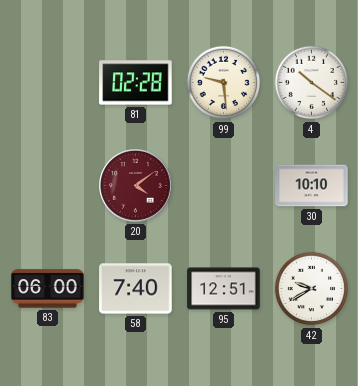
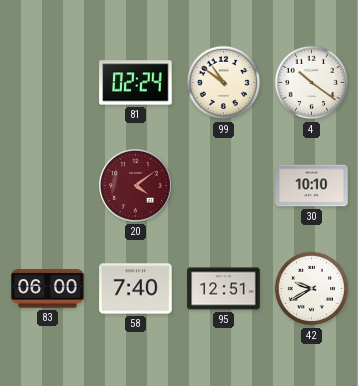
81: 02:28 -> 02:24
99: 9:29 -> 10:51
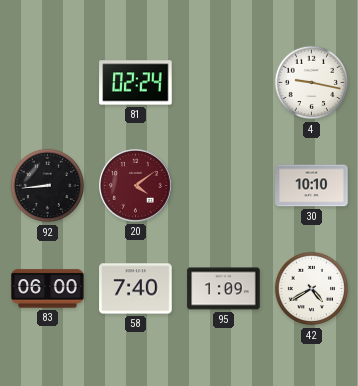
99: 10:51 -> none
4: 10:21 -> 9:17
92: none -> 8:44
95: 12:51 -> 1:09
42: 9:40 -> 4:40
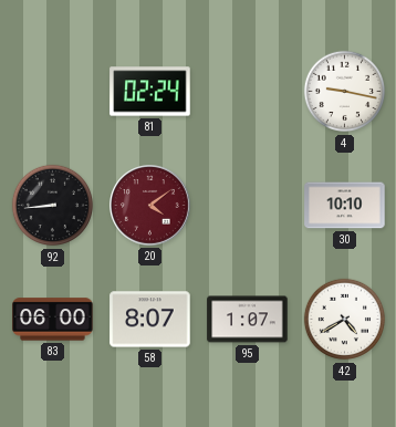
58: 7:40 -> 8:07
95: 1:09 -> 1:07
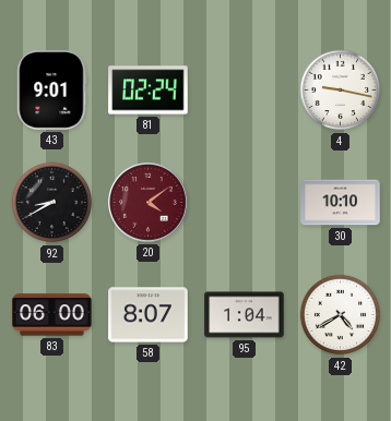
43: none -> 9:01
92: 8:44 -> 8:40
95: 1:07 -> 1:04
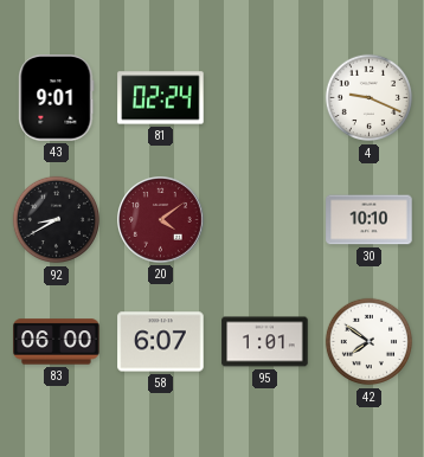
4: 9:17 -> 9:19
58: 8:07 -> 6:07
95: 1:04 -> 1:01
42: 4:40 -> 7:51
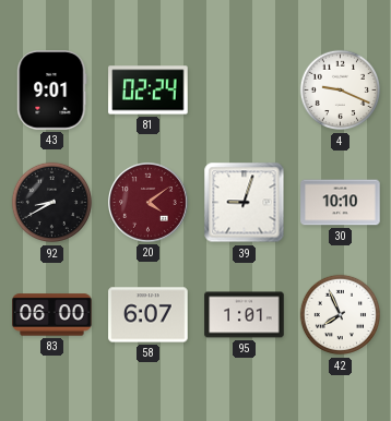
39: none -> 9:03
42: 7:51 -> 7:56
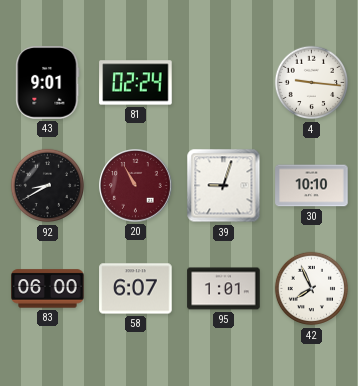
4: 9:19 -> 9:16
20: 4:09 -> 10:55
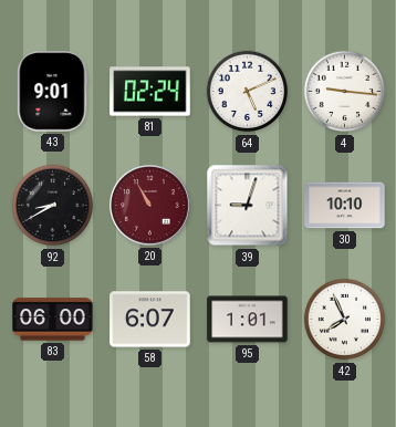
64: none -> 5:11
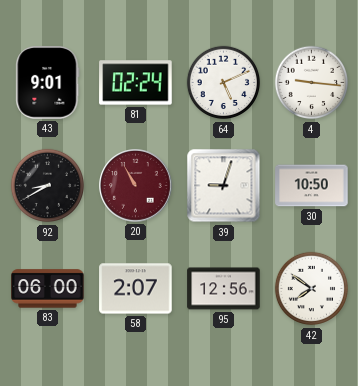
30: 10:10 -> 10:50
58: 6:07 -> 2:07
95: 1:01 -> 12:56
42: 7:56 -> 7:51
